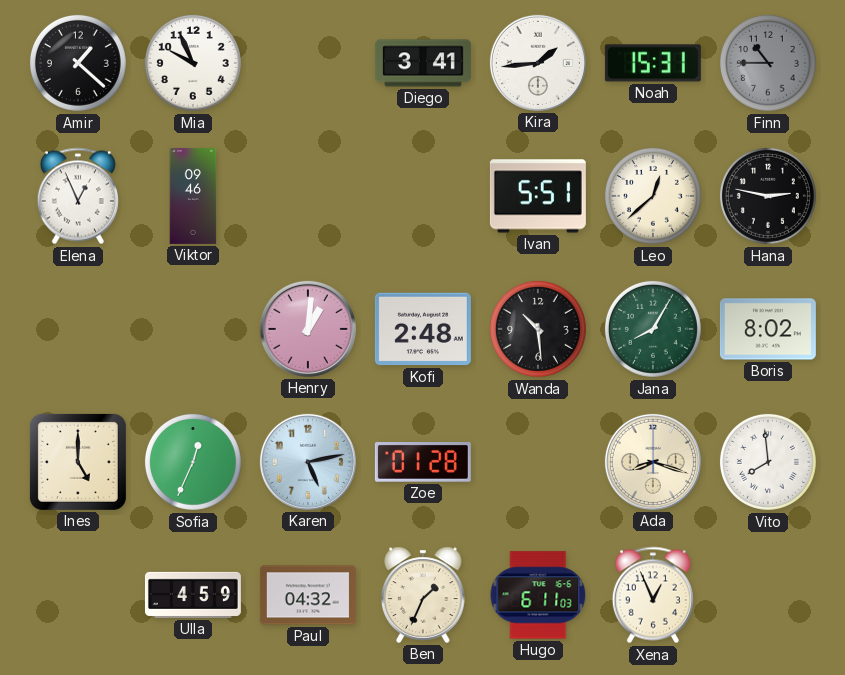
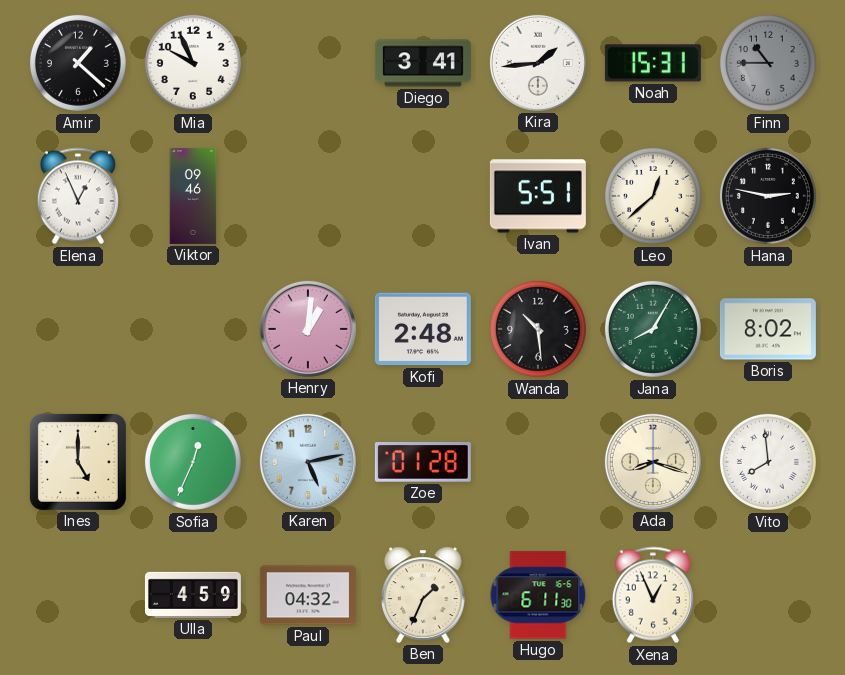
Hugo: 6:11:03 -> 6:11:30
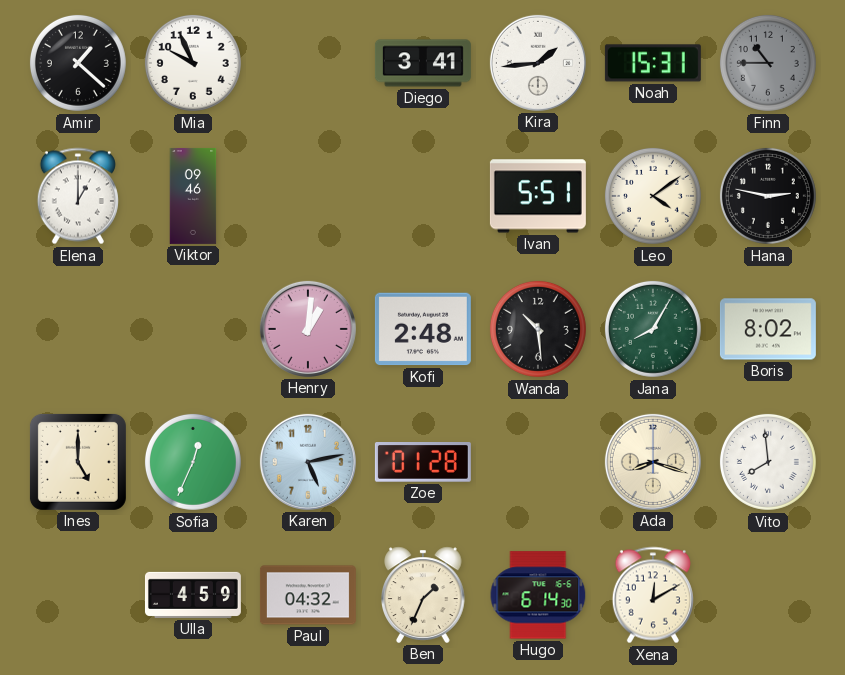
Elena: 12:56 -> 1:00
Leo: 12:38 -> 4:09
Hugo: 6:11 -> 6:14
Xena: 12:56 -> 12:10
